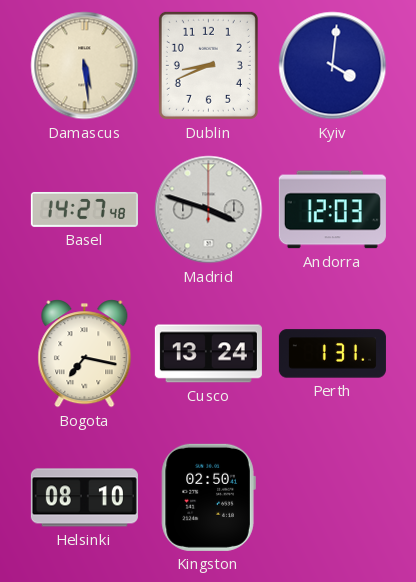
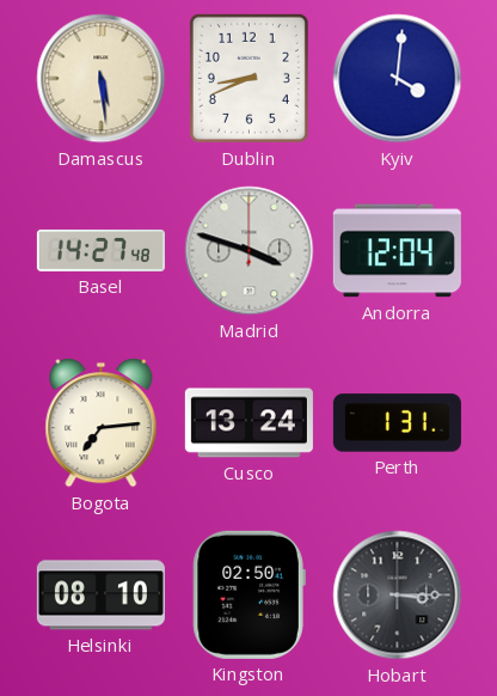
Andorra: 12:03 -> 12:04
Bogota: 7:17 -> 7:14
Hobart: none -> 3:15
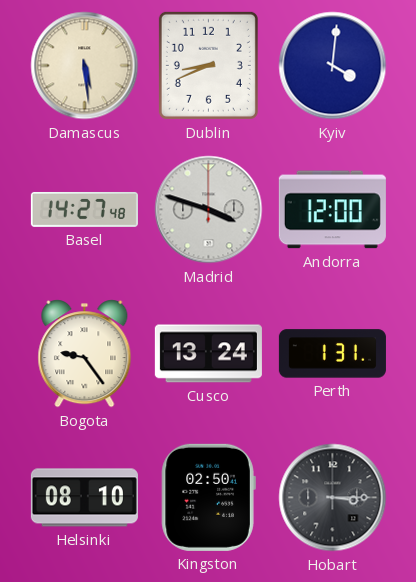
Andorra: 12:04 -> 12:00
Bogota: 7:14 -> 9:24
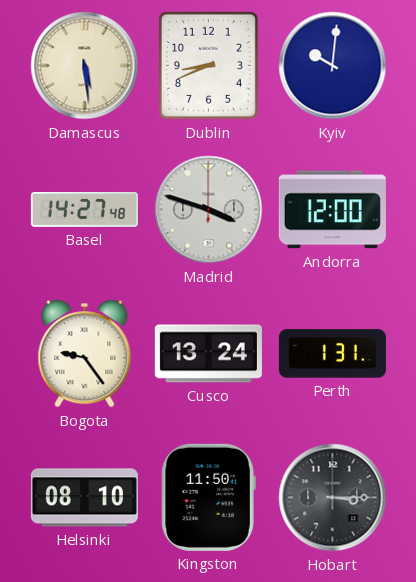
Kyiv: 4:01 -> 10:01
Kingston: 02:50 -> 11:50
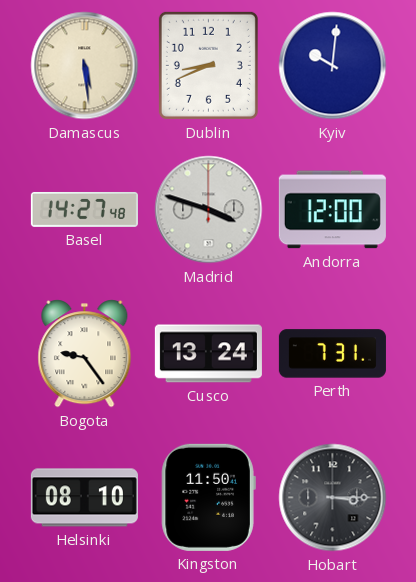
Perth: 1:31 -> 7:31
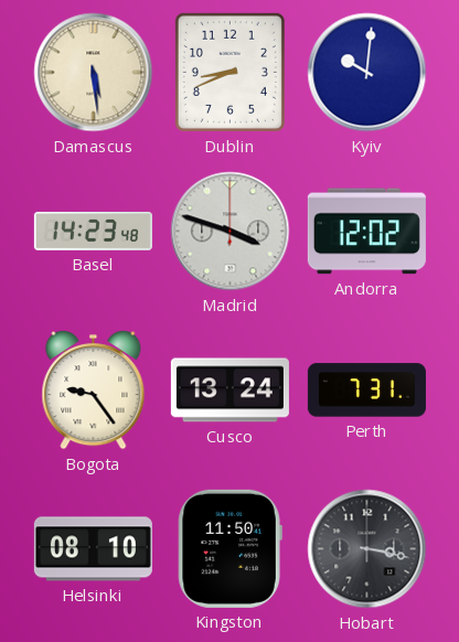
Basel: 14:27 -> 14:23
Andorra: 12:00 -> 12:02
Hobart: 3:15 -> 3:17
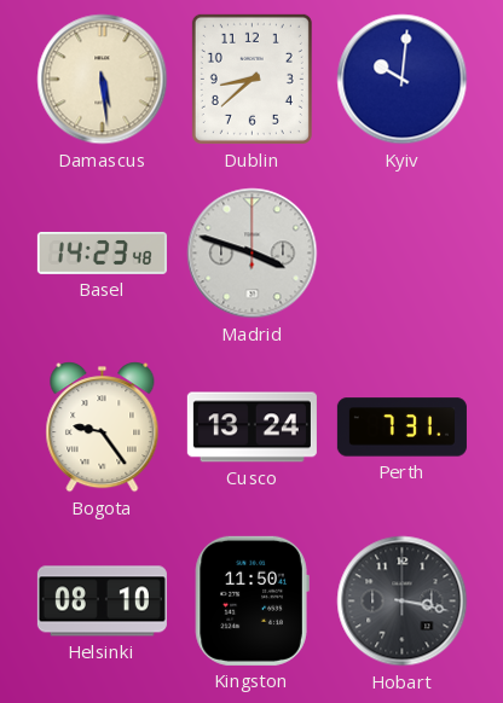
Dublin: 8:41 -> 8:38
Andorra: 12:02 -> none
